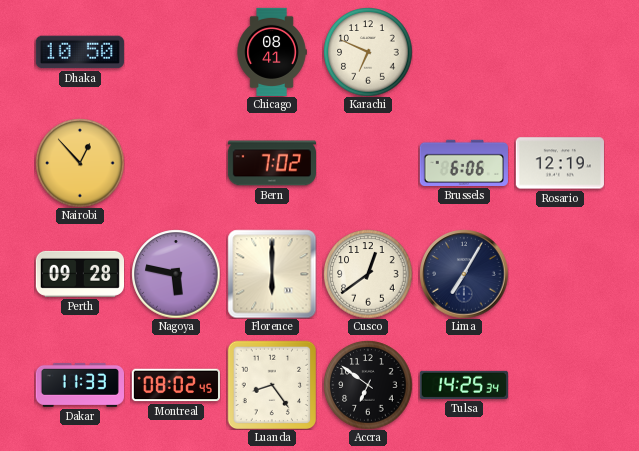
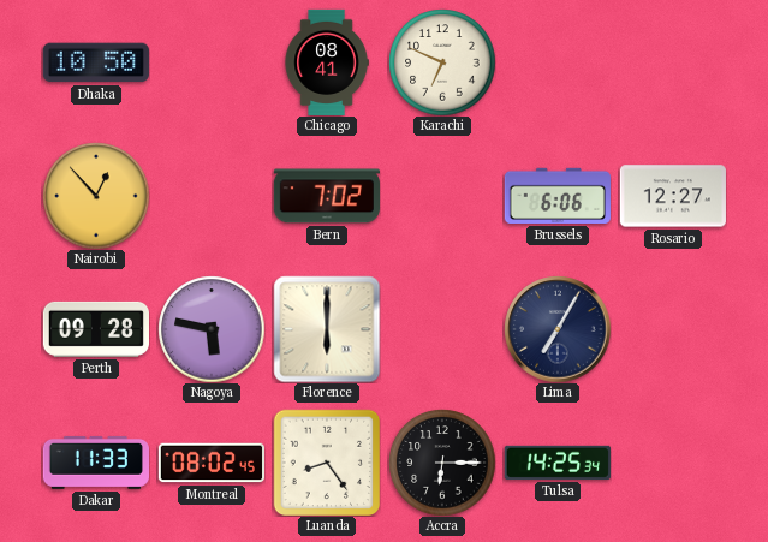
Rosario: 12:19 -> 12:27
Cusco: 12:39 -> none
Accra: 6:51 -> 6:15
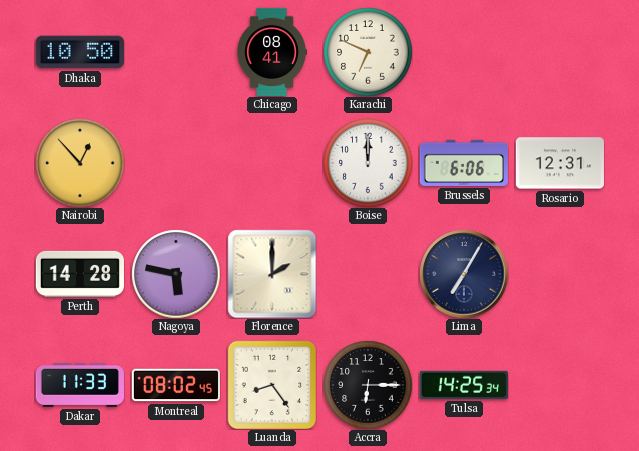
Bern: 7:02 -> none
Boise: none -> 12:00
Rosario: 12:27 -> 12:31
Perth: 09:28 -> 14:28
Florence: 6:00 -> 2:00
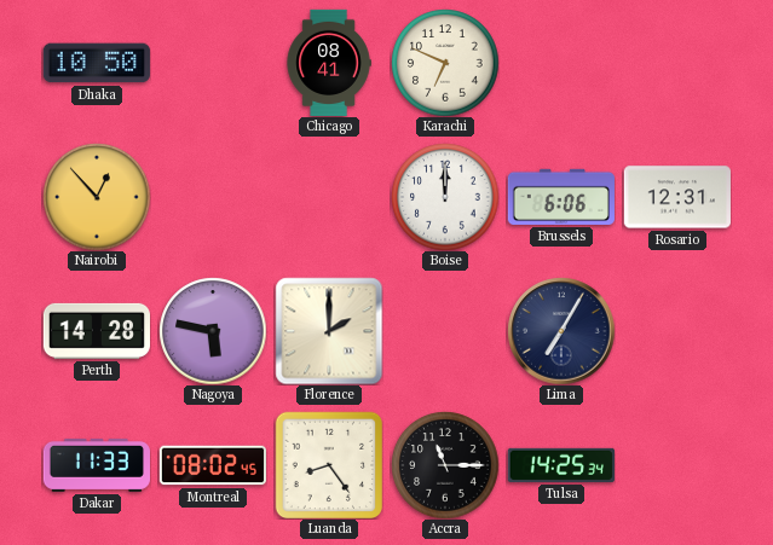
Accra: 6:15 -> 11:15
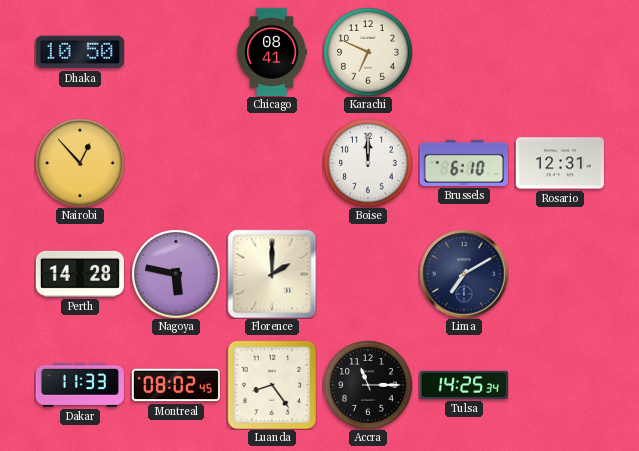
Brussels: 6:06 -> 6:10
Lima: 7:05 -> 7:10
